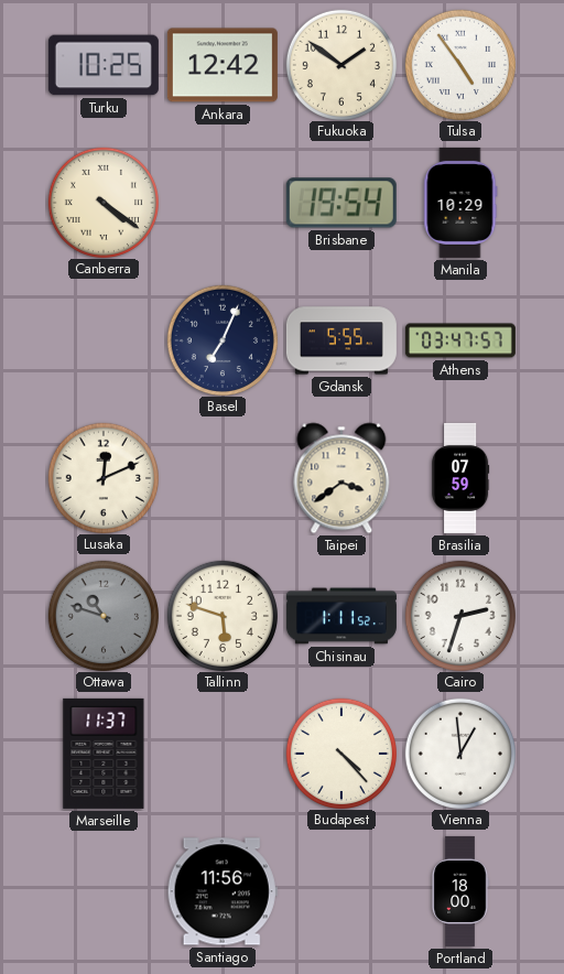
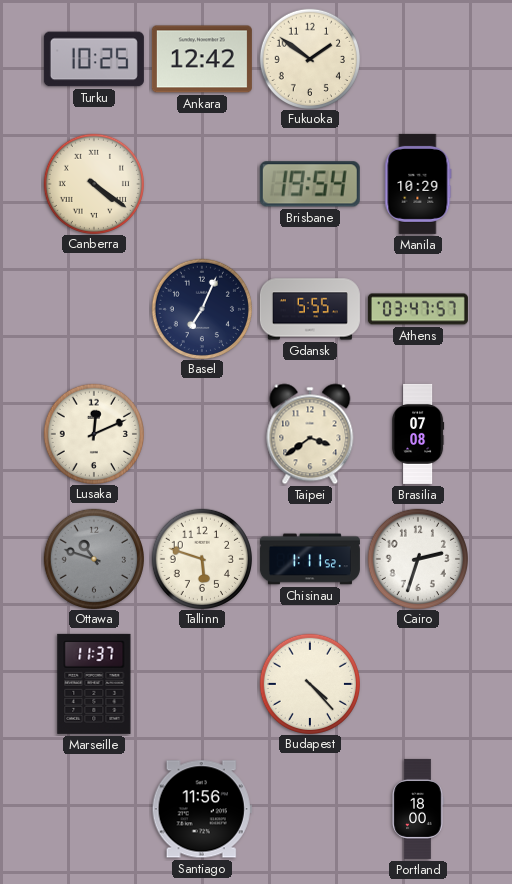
Tulsa: 4:54 -> none
Brasilia: 07:59 -> 07:08
Vienna: 12:59 -> none
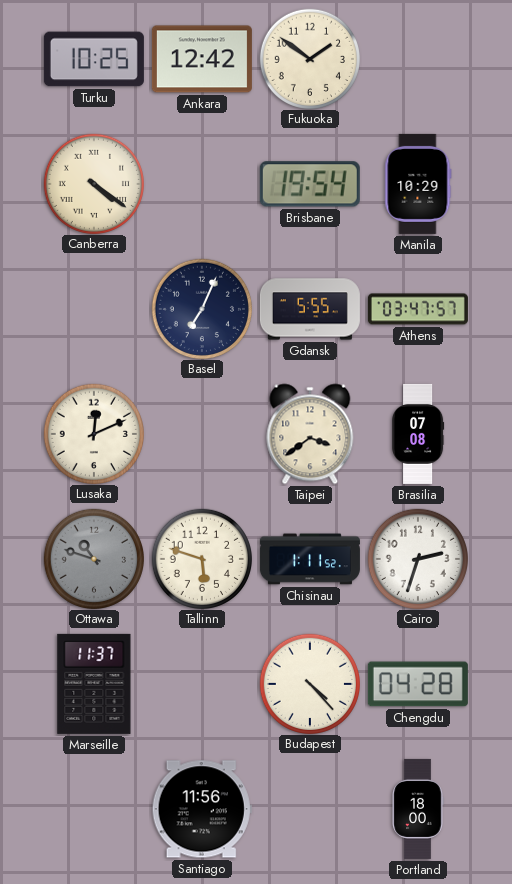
Chengdu: none -> 04:28
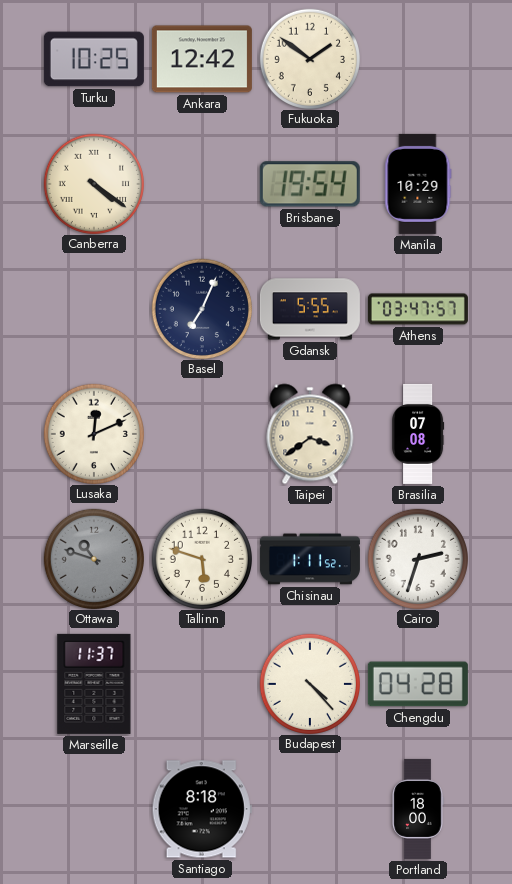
Santiago: 11:56 -> 8:18
